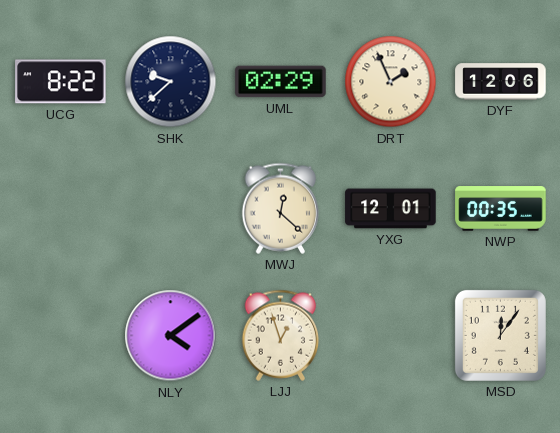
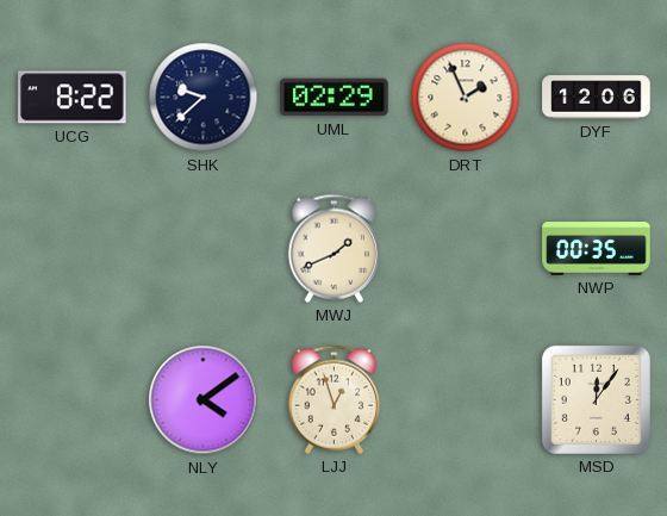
MWJ: 12:22 -> 1:41
YXG: 12:01 -> none
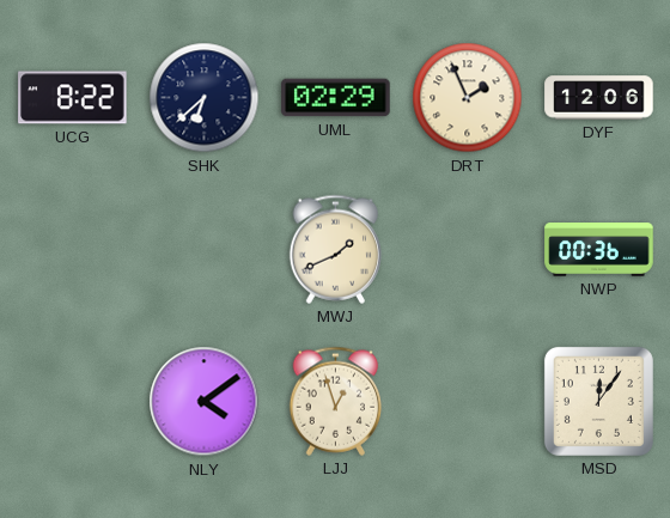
SHK: 9:38 -> 6:38
NWP: 00:35 -> 00:36
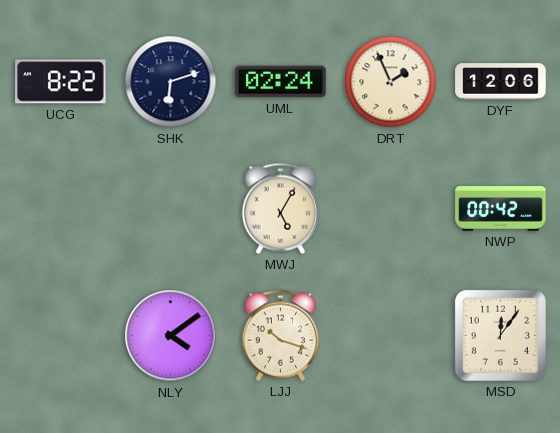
SHK: 6:38 -> 6:12
UML: 02:29 -> 02:24
MWJ: 1:41 -> 5:05
NWP: 00:36 -> 00:42
LJJ: 12:57 -> 10:18
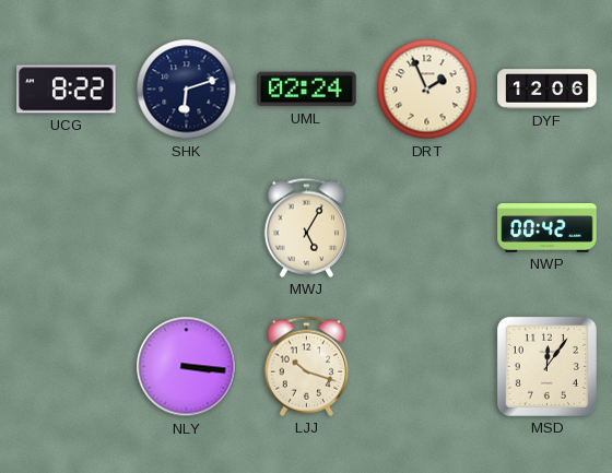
NLY: 4:09 -> 3:16
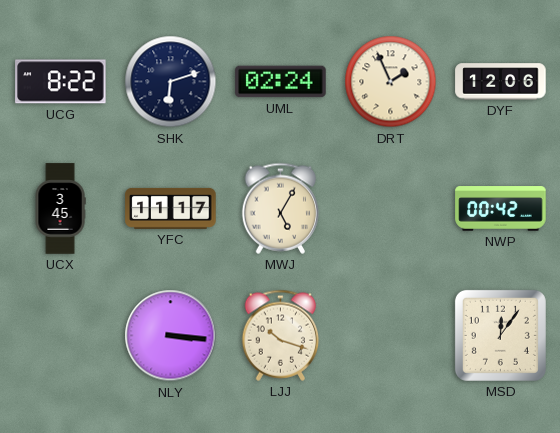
UCX: none -> 3:45
YFC: none -> 11:17
